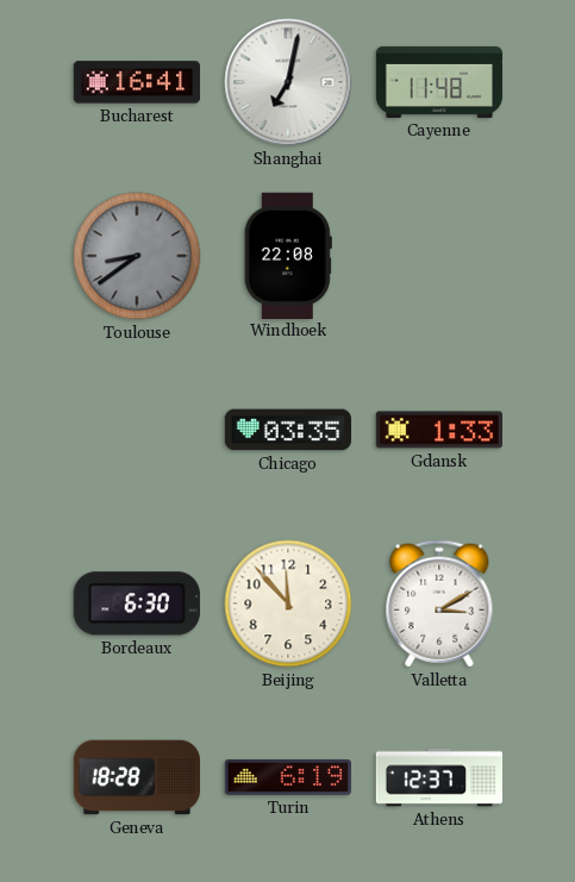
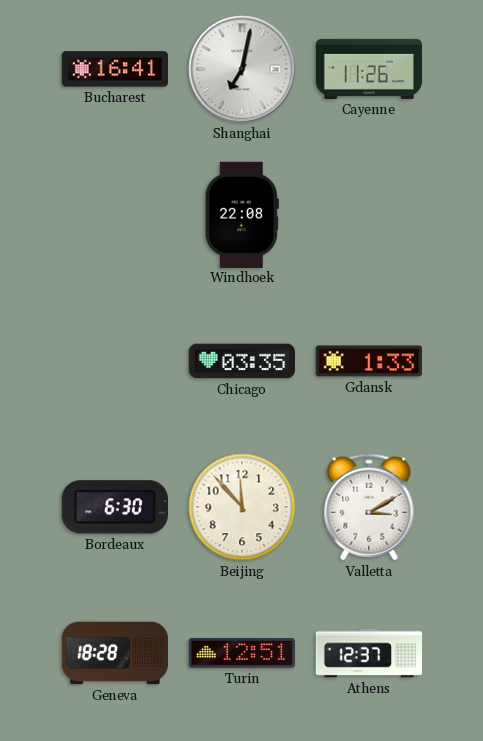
Cayenne: 11:48 -> 11:26
Toulouse: 8:39 -> none
Turin: 6:19 -> 12:51
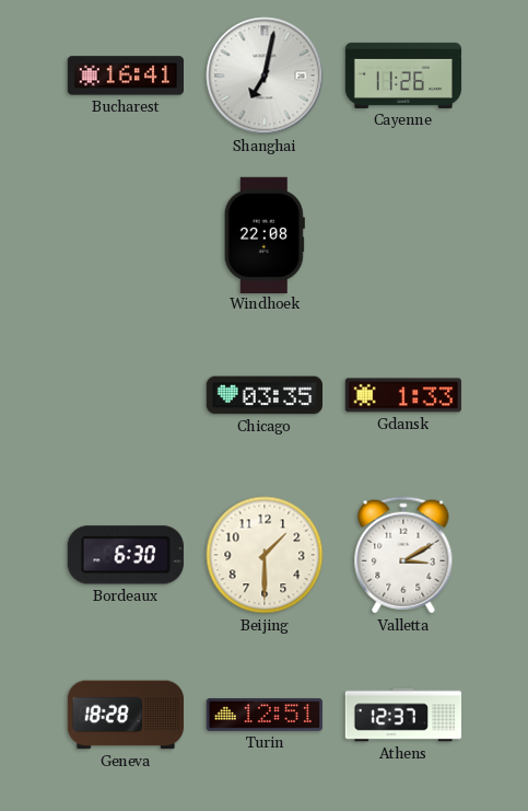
Beijing: 11:53 -> 1:30
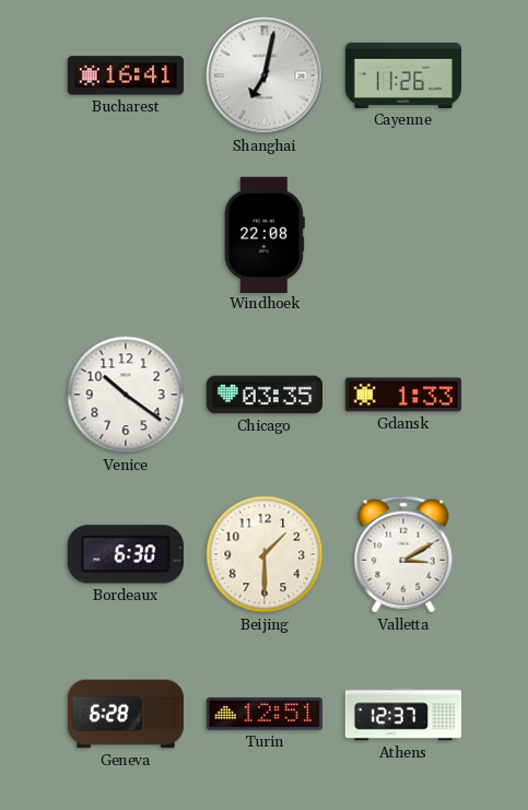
Venice: none -> 10:21
Geneva: 18:28 -> 6:28
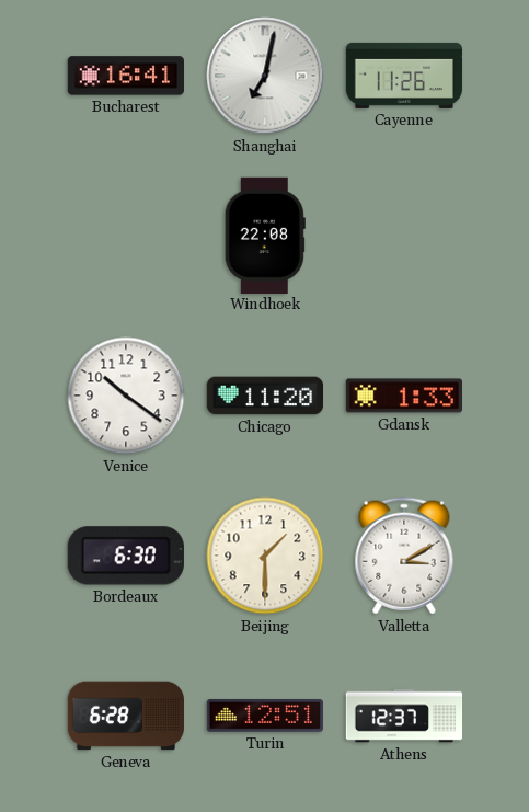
Chicago: 03:35 -> 11:20
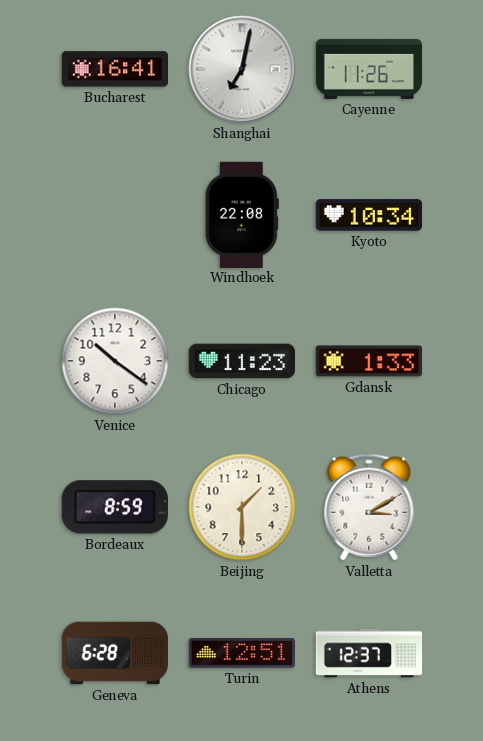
Kyoto: none -> 10:34
Chicago: 11:20 -> 11:23
Bordeaux: 6:30 -> 8:59
